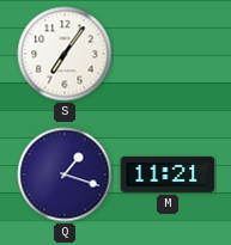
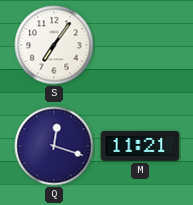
Q: 1:18 -> 12:18
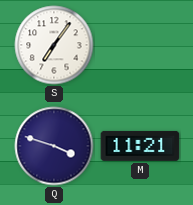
Q: 12:18 -> 3:48
